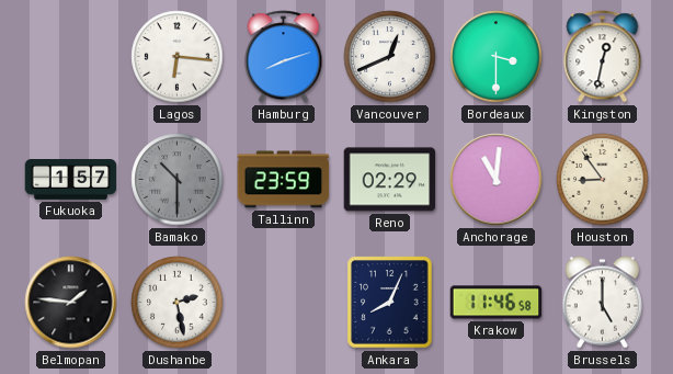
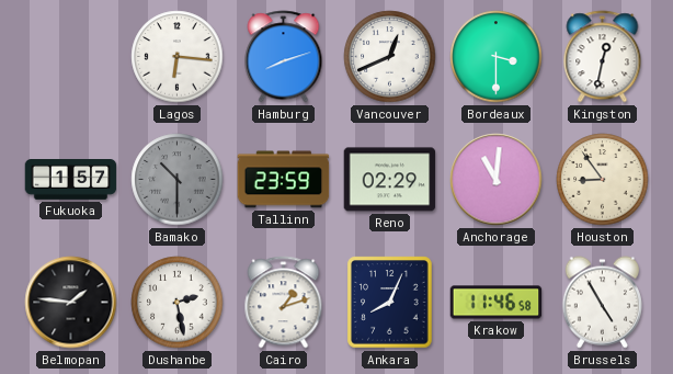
Cairo: none -> 1:12
Brussels: 5:00 -> 4:55
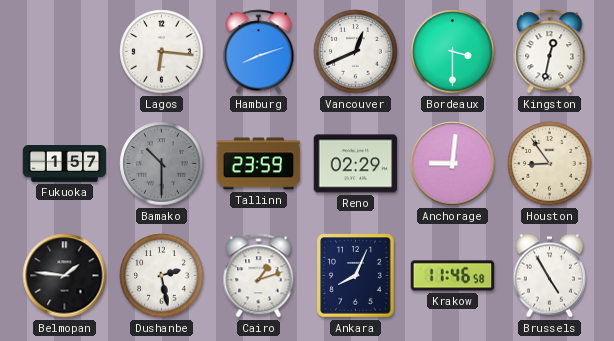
Anchorage: 11:01 -> 9:01
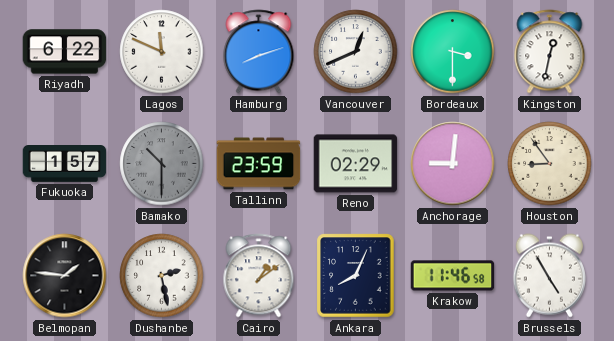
Riyadh: none -> 6:22
Lagos: 6:16 -> 11:49
Cairo: 1:12 -> 1:09
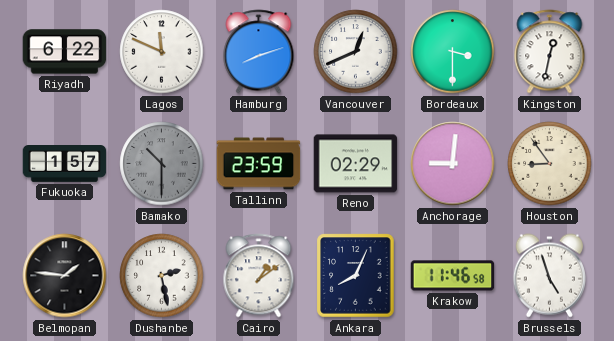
Brussels: 4:55 -> 4:57
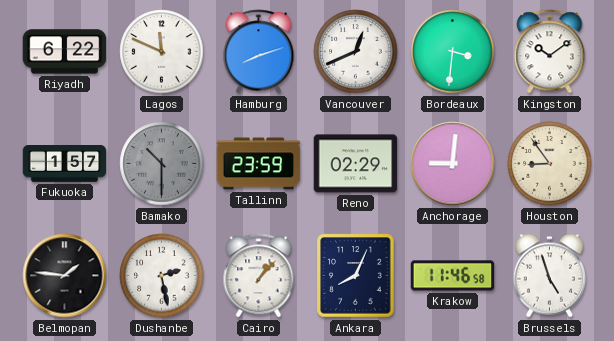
Bordeaux: 3:30 -> 3:31
Kingston: 12:32 -> 10:09
Cairo: 1:09 -> 1:07
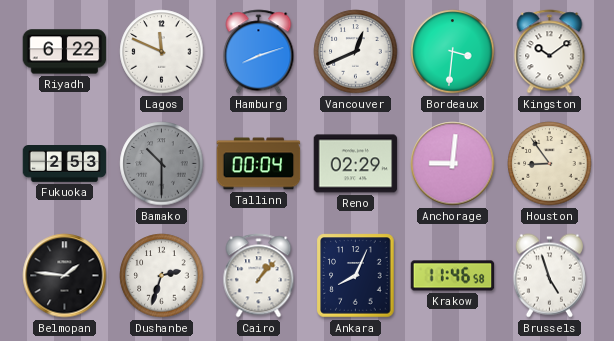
Fukuoka: 1:57 -> 2:53
Tallinn: 23:59 -> 00:04
Dushanbe: 2:28 -> 2:33
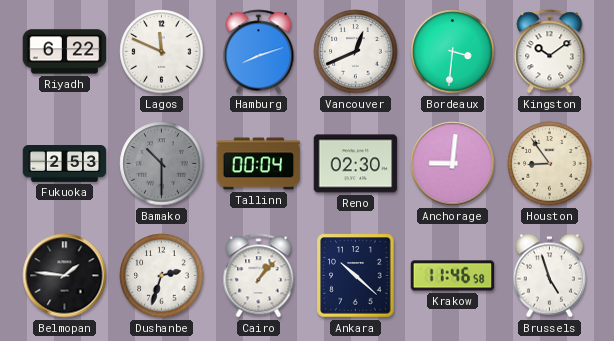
Reno: 02:29 -> 02:30
Ankara: 8:04 -> 10:22
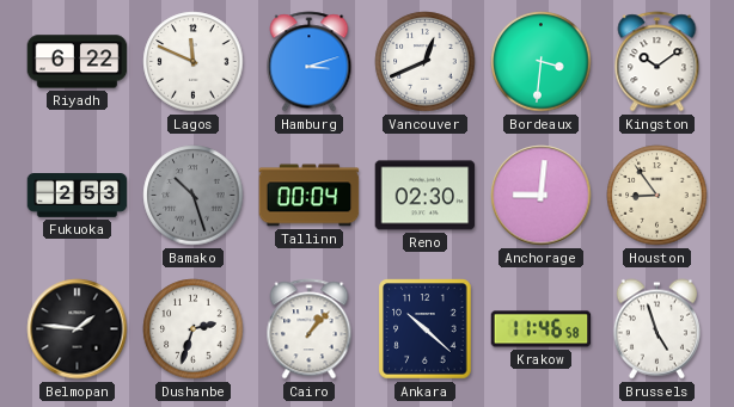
Hamburg: 8:12 -> 3:12
Bamako: 10:30 -> 10:27
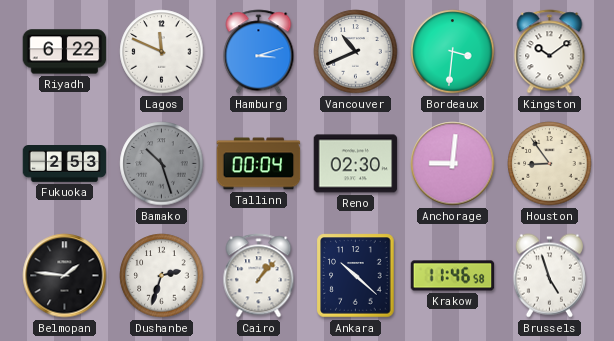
Vancouver: 12:41 -> 10:41
